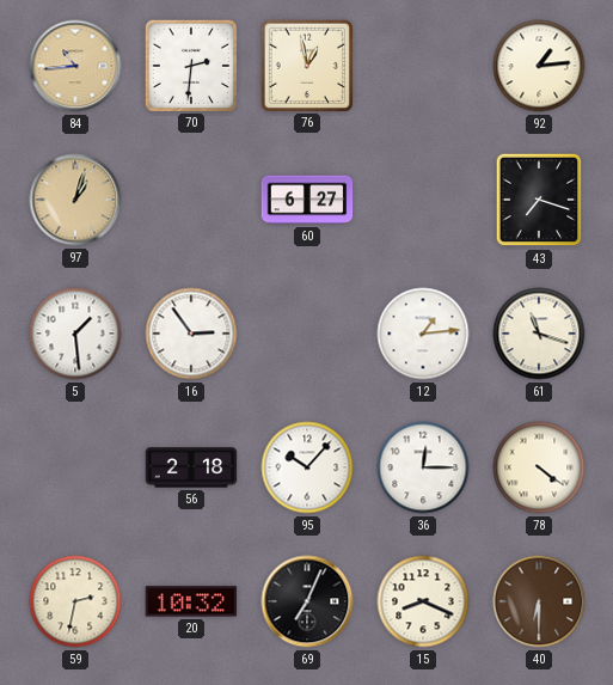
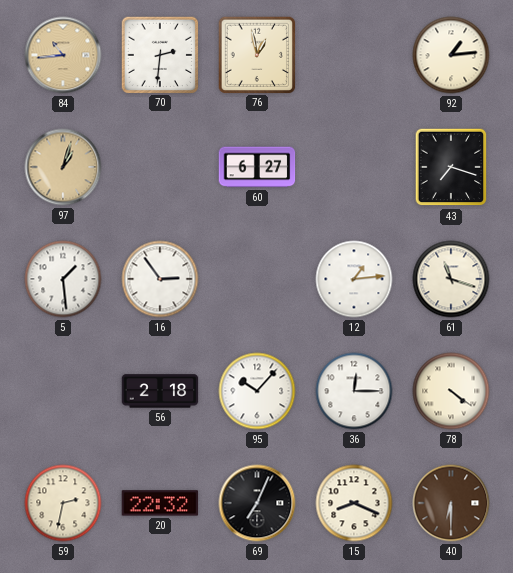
20: 10:32 -> 22:32
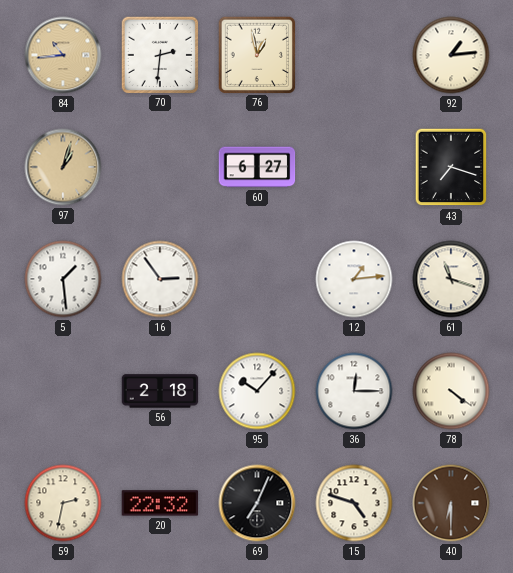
15: 8:19 -> 4:48
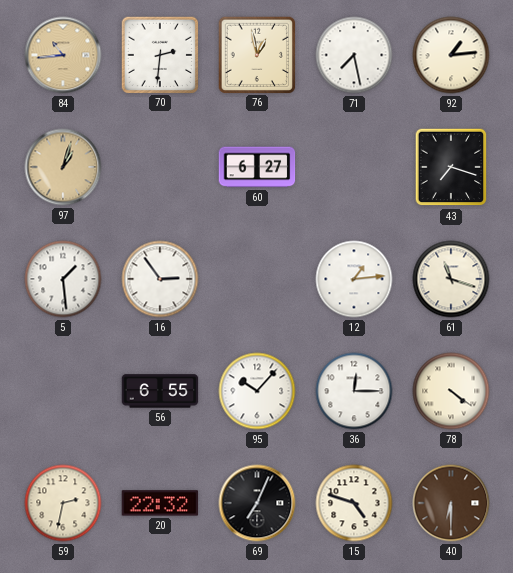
71: none -> 7:28
56: 2:18 -> 6:55
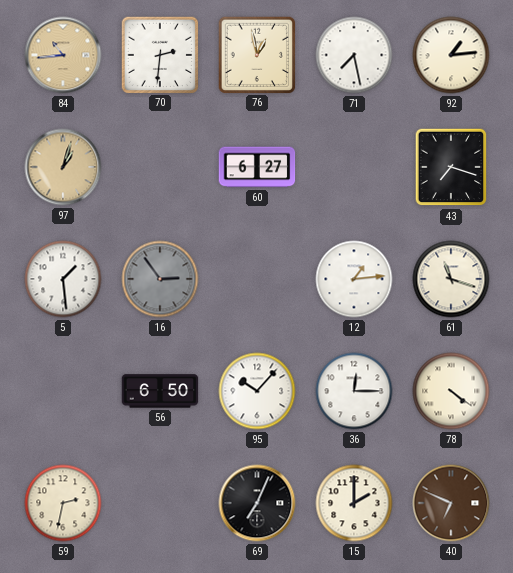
16 dial: white -> grey
56: 6:55 -> 6:50
20: 22:32 -> none
15: 4:48 -> 2:00
40: 6:30 -> 6:49
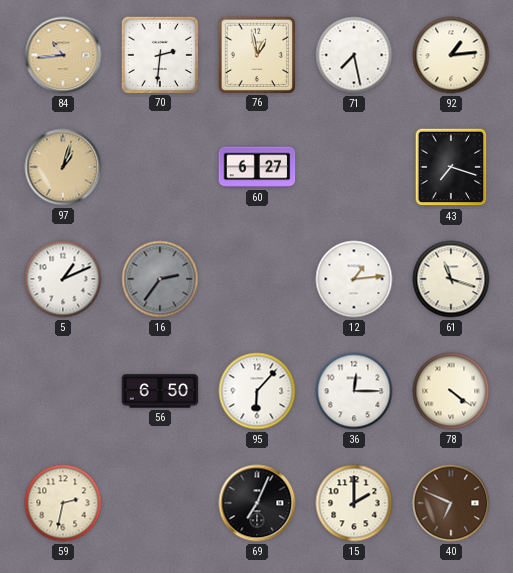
5: 1:29 -> 1:11
16: 2:54 -> 2:36
95: 10:07 -> 6:07
